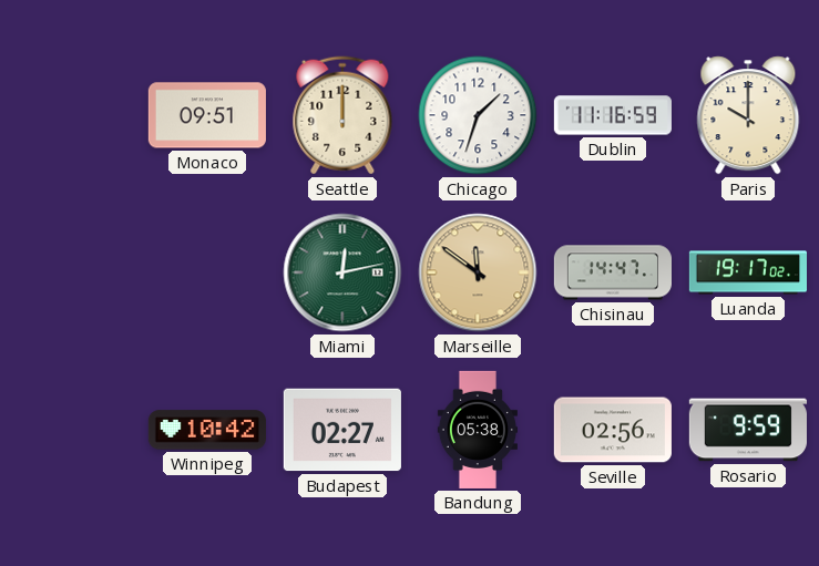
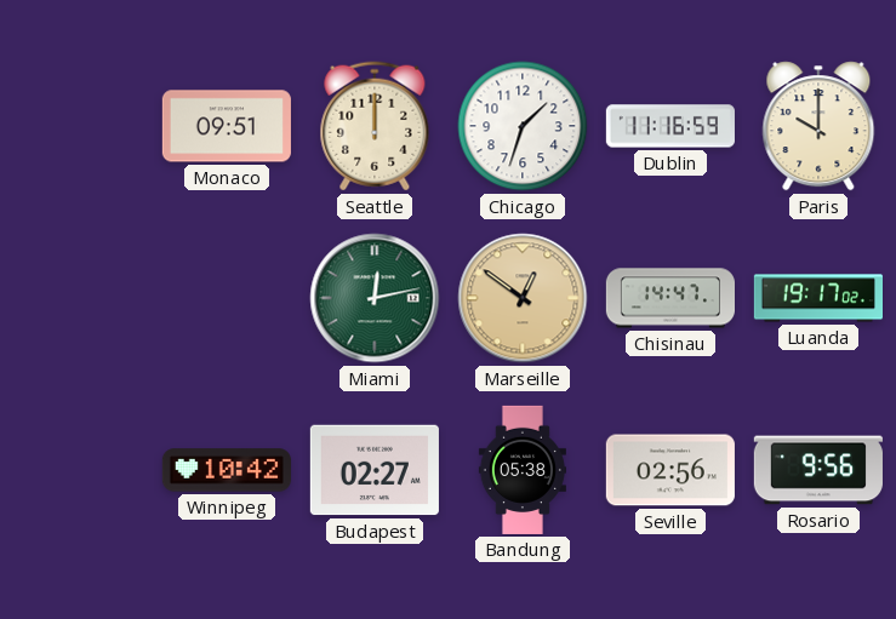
Marseille: 11:51 -> 12:51
Rosario: 9:59 -> 9:56
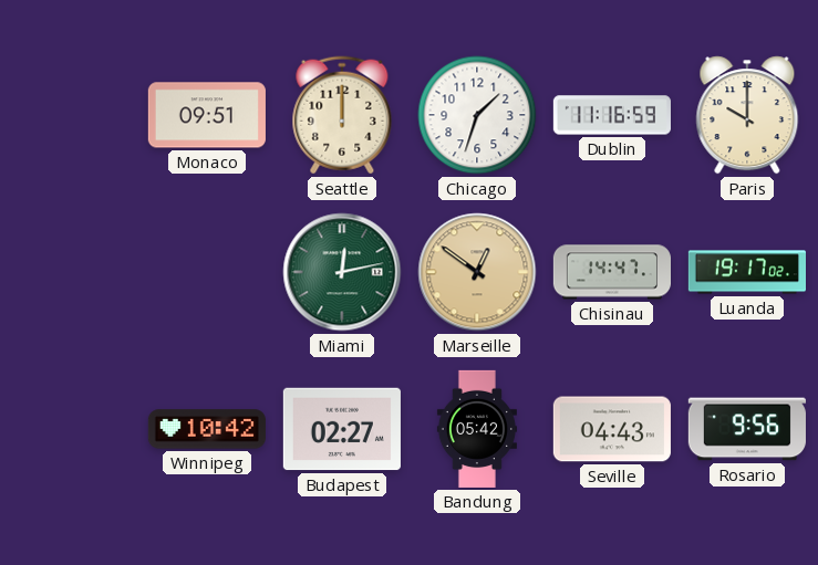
Bandung: 05:38 -> 05:42
Seville: 02:56 -> 04:43
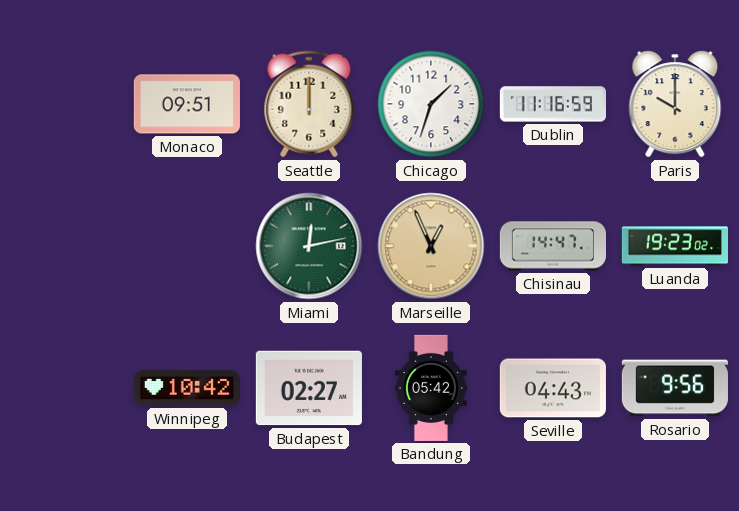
Marseille: 12:51 -> 12:56
Luanda: 19:17 -> 19:23
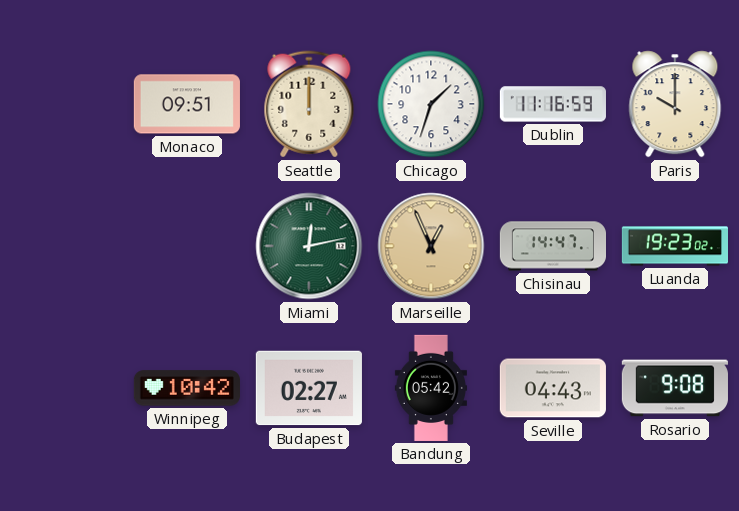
Rosario: 9:56 -> 9:08
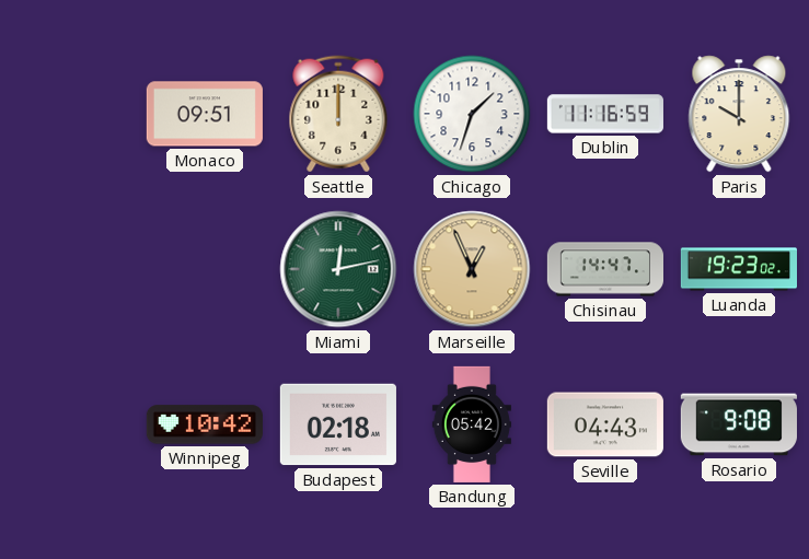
Budapest: 02:27 -> 02:18
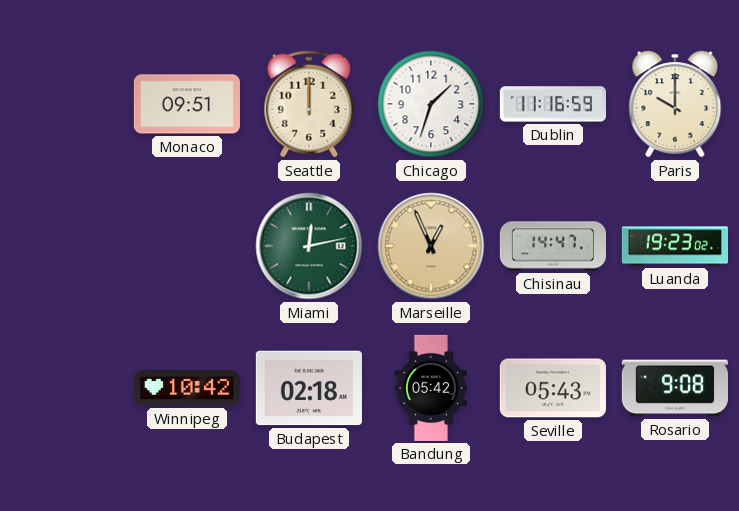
Seville: 04:43 -> 05:43
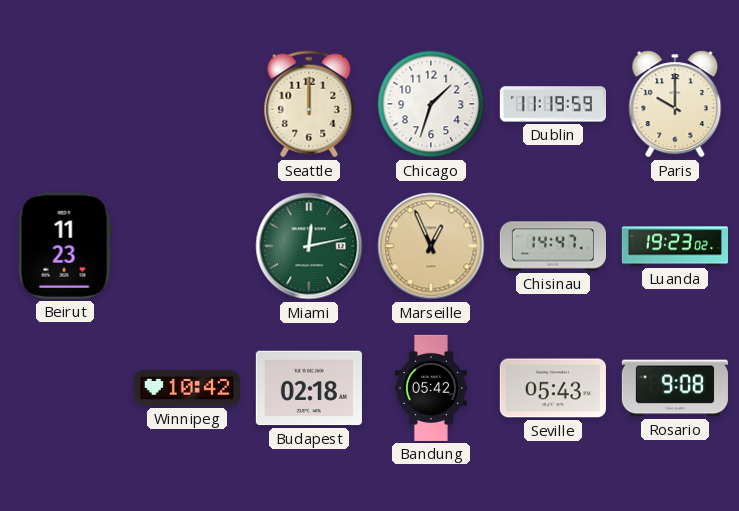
Monaco: 09:51 -> none
Dublin: 11:16 -> 11:19
Beirut: none -> 11:23
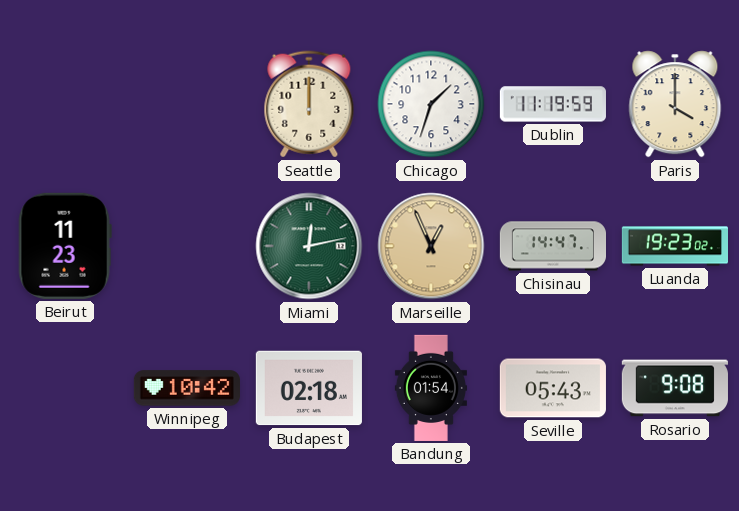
Paris: 10:00 -> 4:00
Bandung: 05:42 -> 01:54
